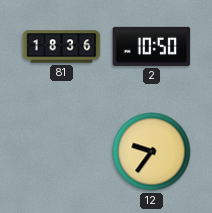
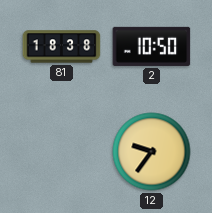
81: 18:36 -> 18:38
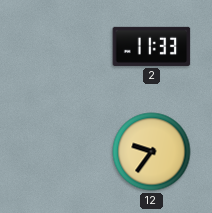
81: 18:38 -> none
2: 10:50 -> 11:33
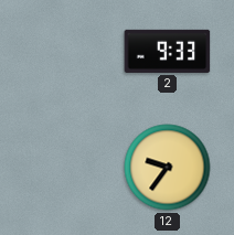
2: 11:33 -> 9:33
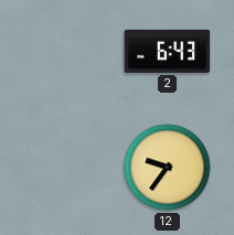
2: 9:33 -> 6:43
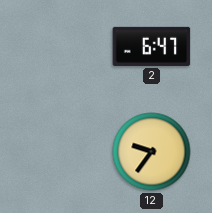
2: 6:43 -> 6:47
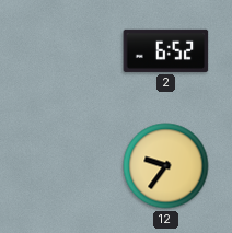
2: 6:47 -> 6:52
